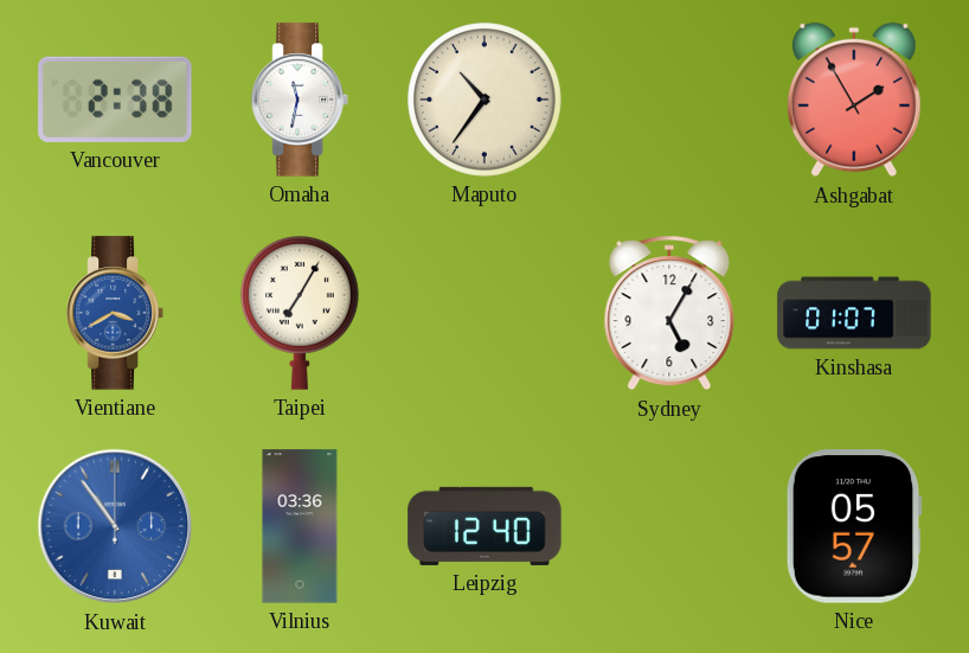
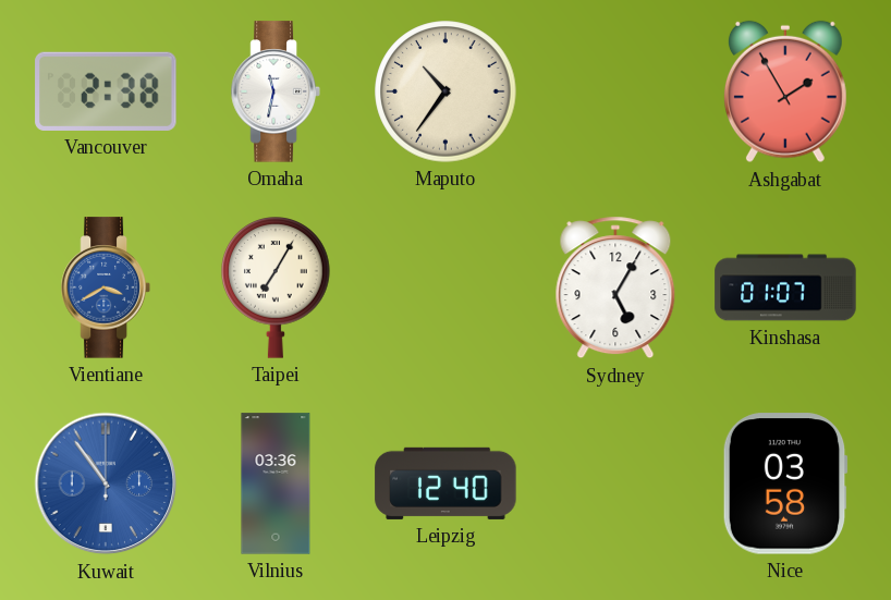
Nice: 05:57 -> 03:58
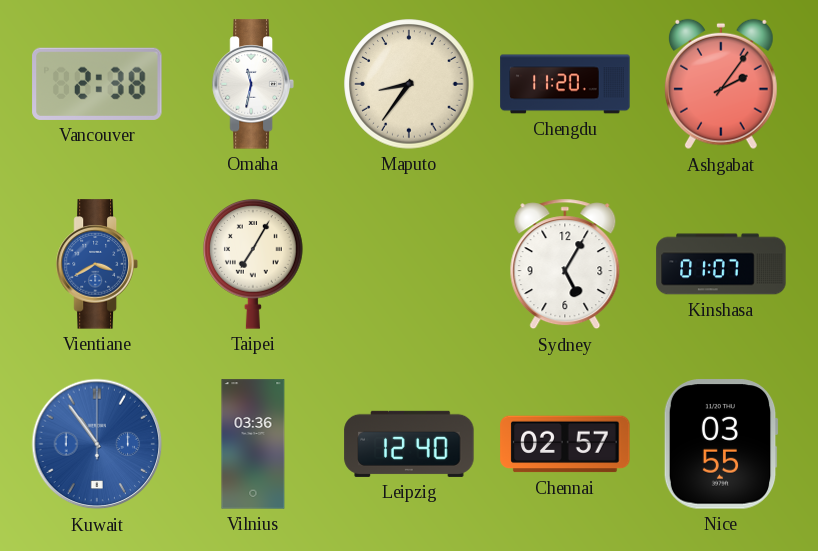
Maputo: 10:36 -> 8:36
Chengdu: none -> 11:20
Ashgabat: 1:55 -> 2:06
Chennai: none -> 02:57
Nice: 03:58 -> 03:55
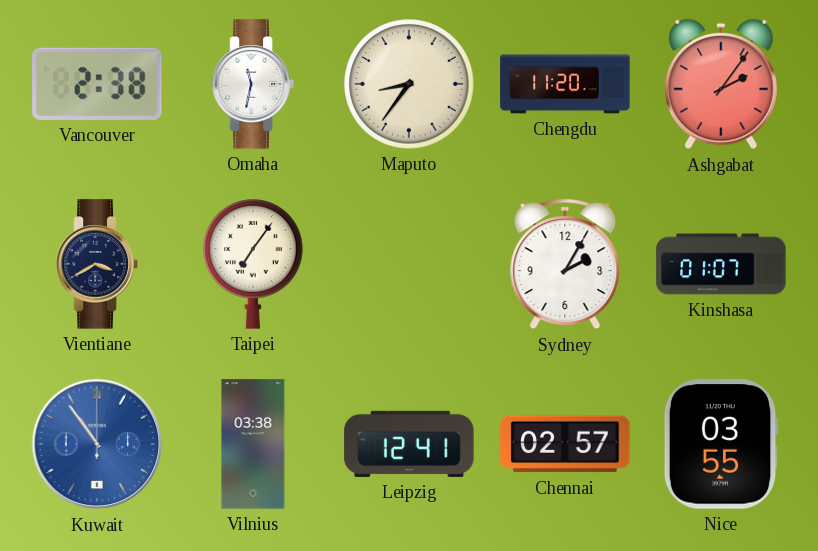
Vientiane dial: blue -> navy
Taipei: 7:05 -> 7:06
Sydney: 5:05 -> 2:05
Vilnius: 03:36 -> 03:38
Leipzig: 12:40 -> 12:41
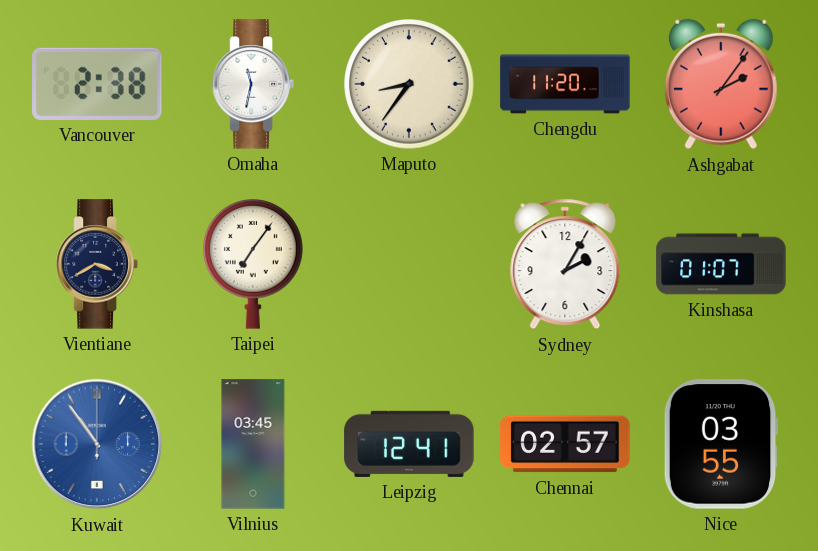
Vilnius: 03:38 -> 03:45
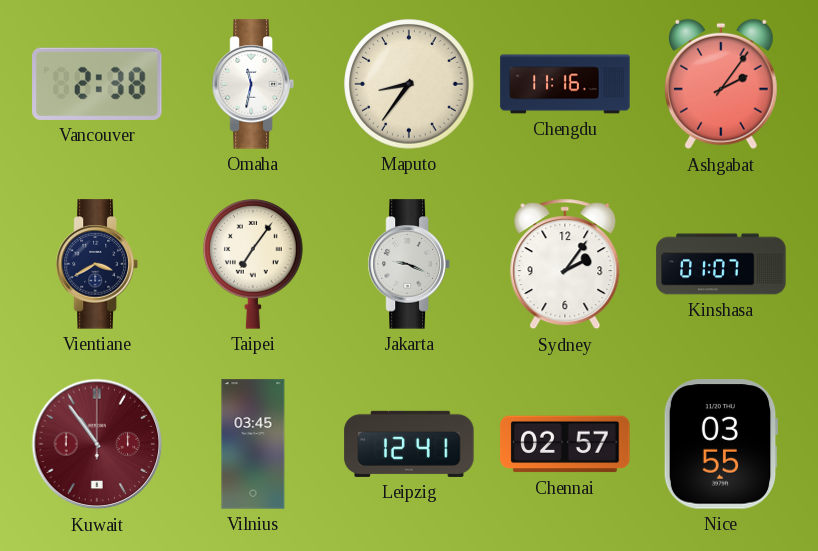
Chengdu: 11:20 -> 11:16
Jakarta: none -> 9:19
Sydney: 2:05 -> 2:06
Kuwait dial: blue -> burgundy
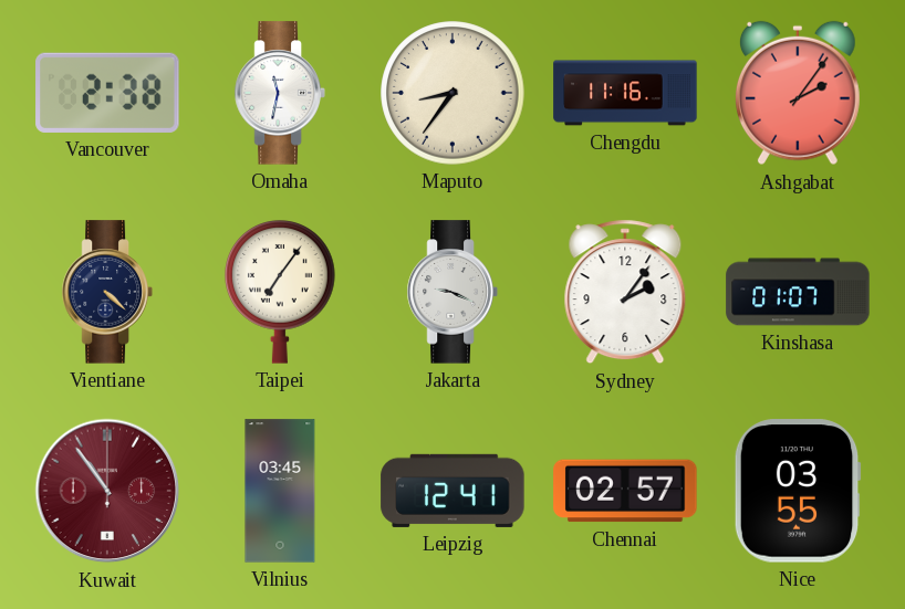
Vientiane: 3:40 -> 4:22
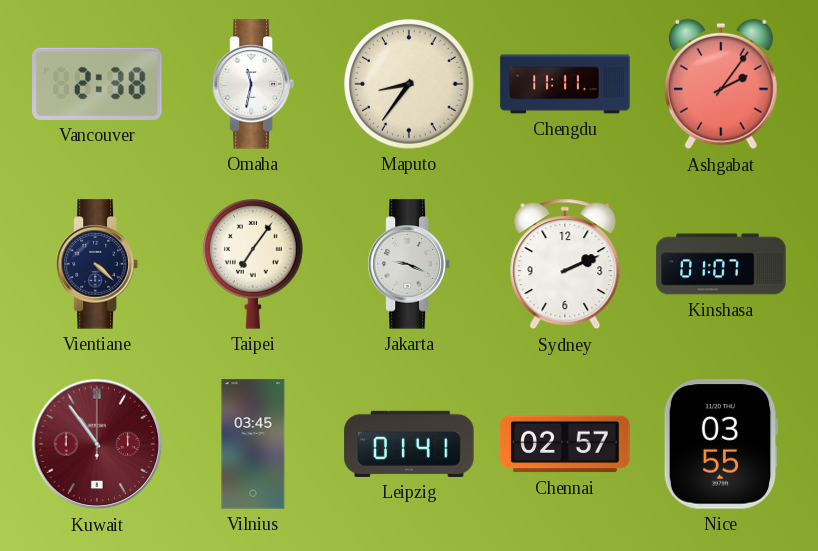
Chengdu: 11:16 -> 11:11
Sydney: 2:06 -> 2:11
Leipzig: 12:41 -> 01:41
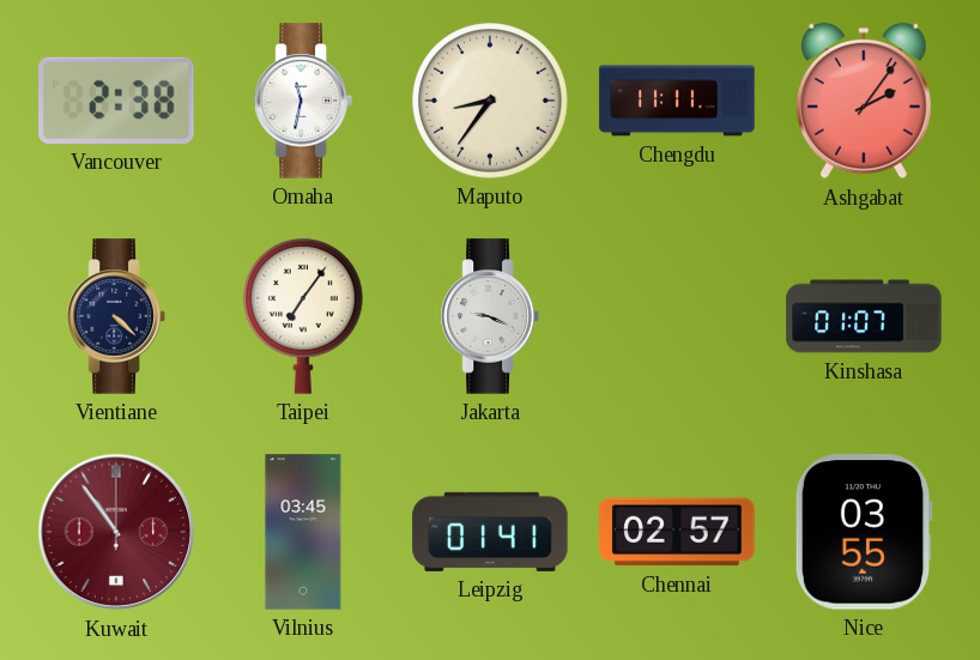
Sydney: 2:11 -> none
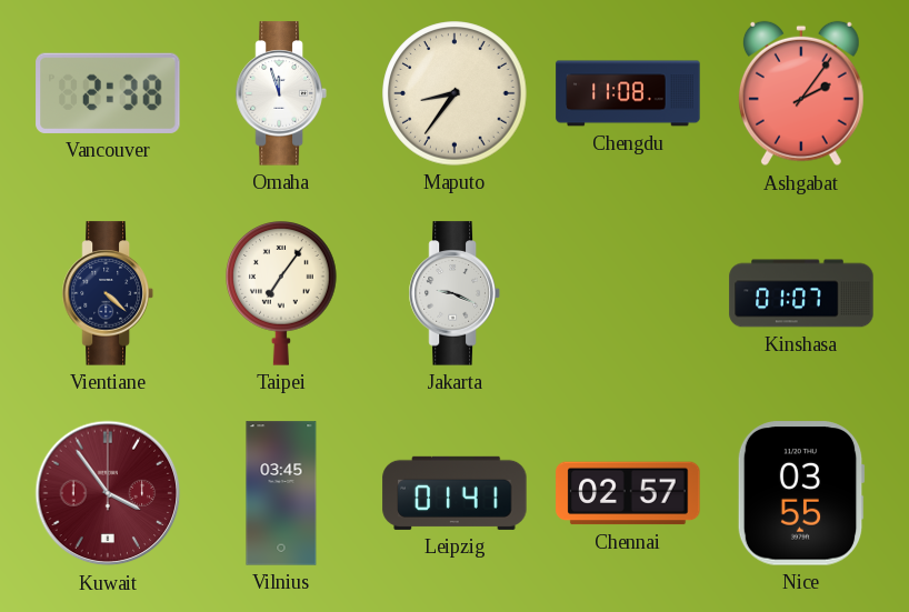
Omaha: 11:32 -> 11:57
Chengdu: 11:11 -> 11:08
Kuwait: 10:54 -> 3:54
